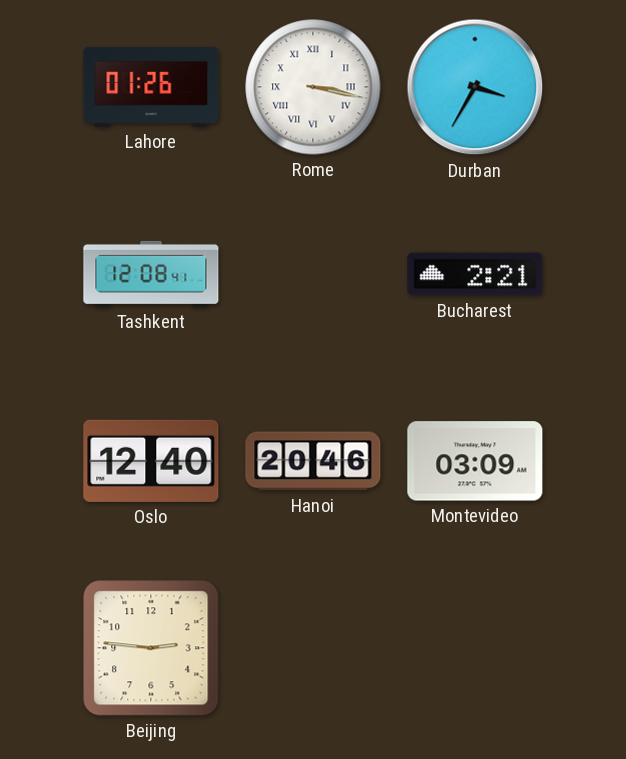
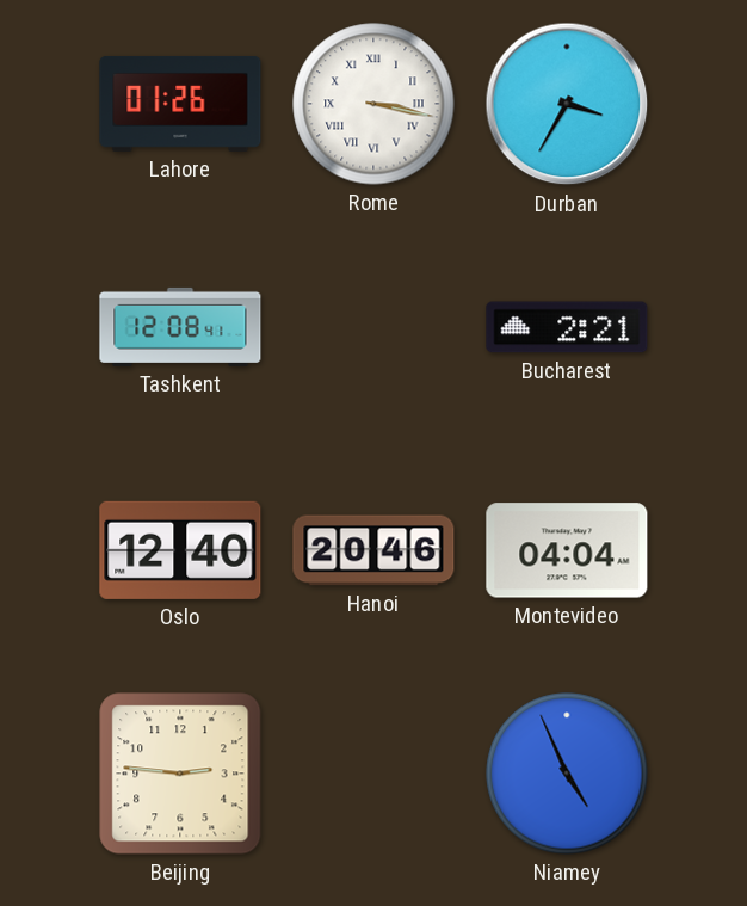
Montevideo: 03:09 -> 04:04
Niamey: none -> 4:56
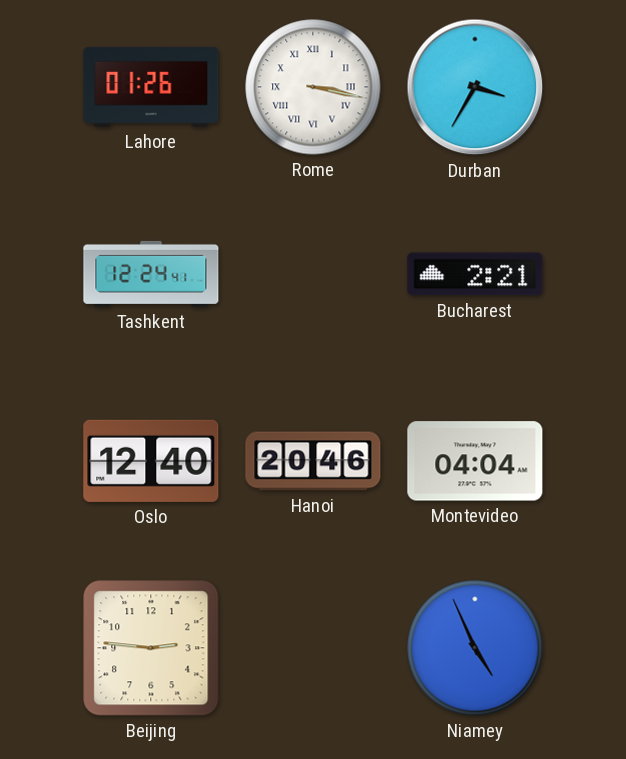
Tashkent: 12:08 -> 12:24
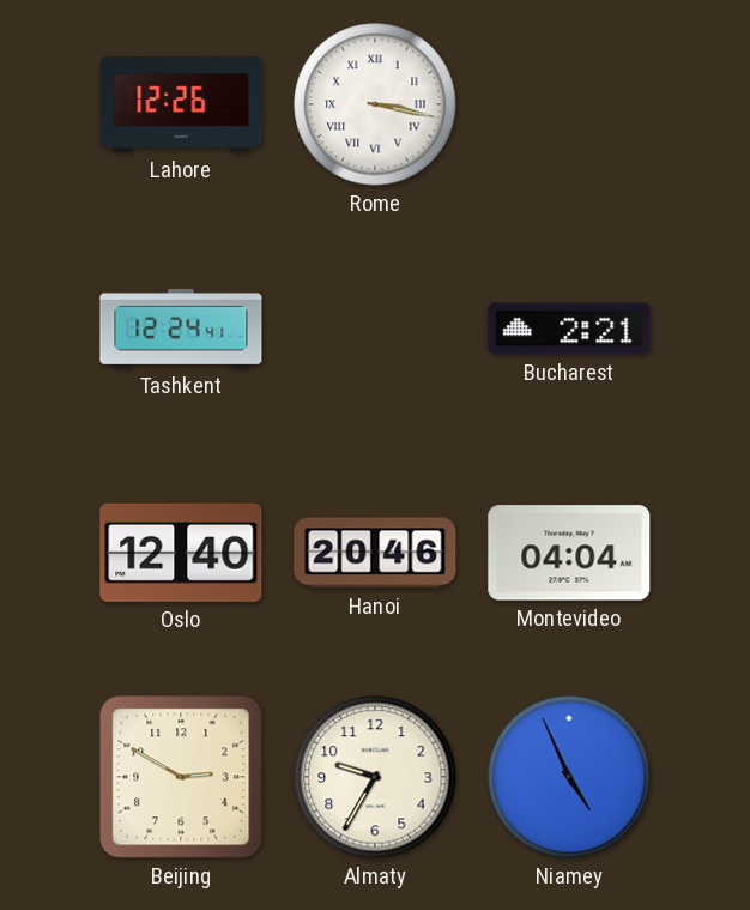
Lahore: 01:26 -> 12:26
Durban: 3:35 -> none
Beijing: 2:46 -> 2:50
Almaty: none -> 9:35
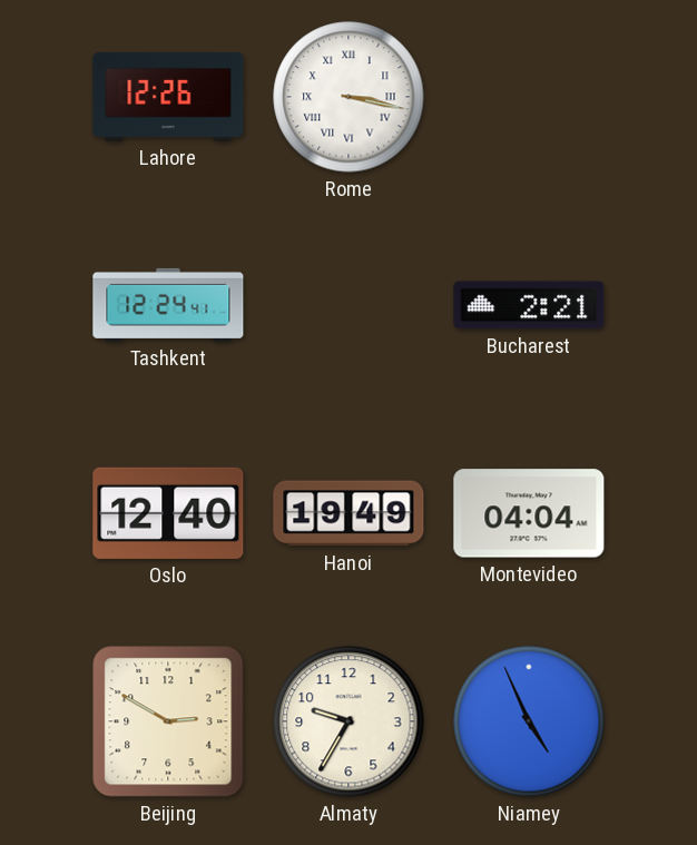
Hanoi: 20:46 -> 19:49
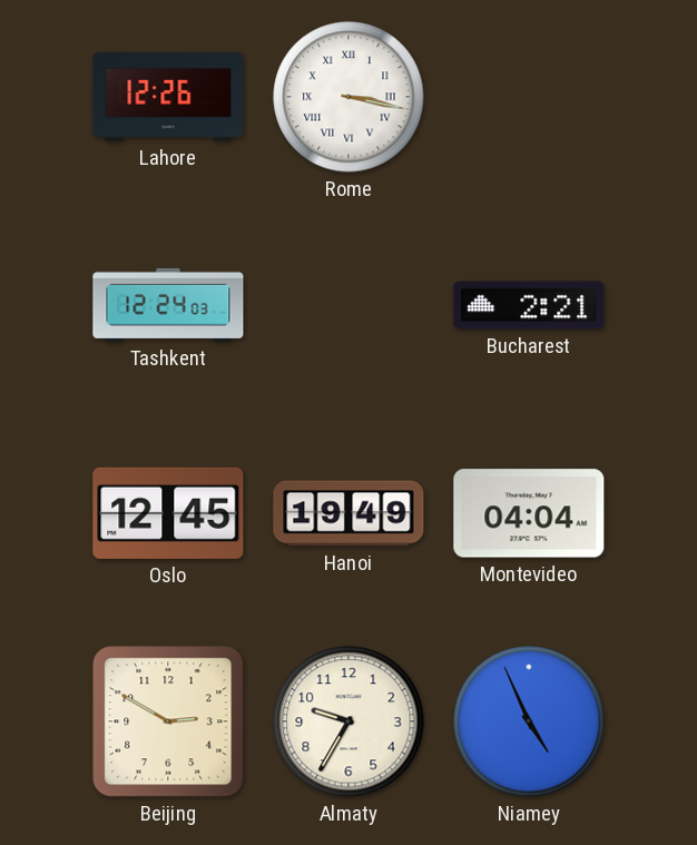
Tashkent: 12:24:41 -> 12:24:03
Oslo: 12:40 -> 12:45
